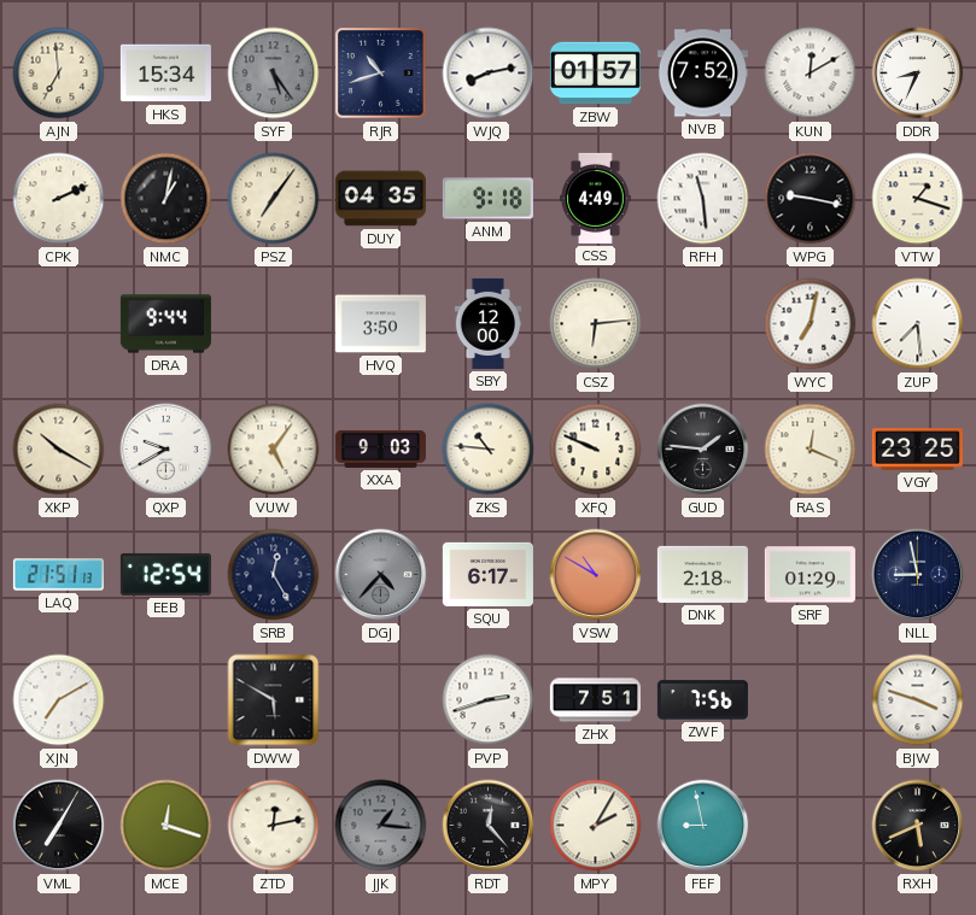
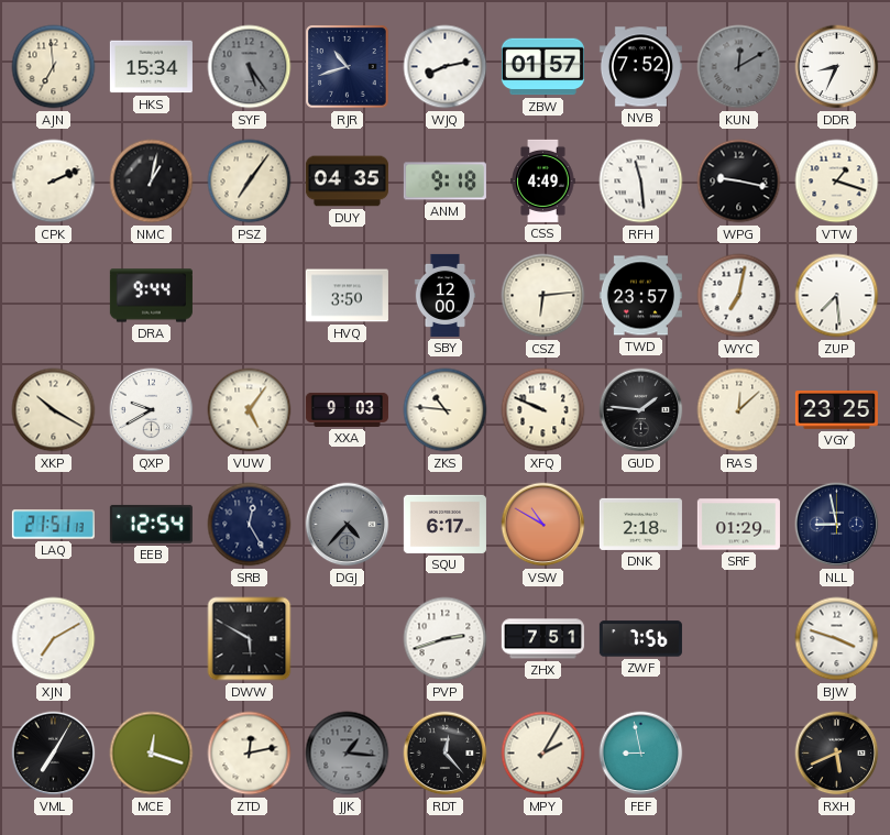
KUN dial: white -> grey
TWD: none -> 23:57
RAS: 12:19 -> 12:08
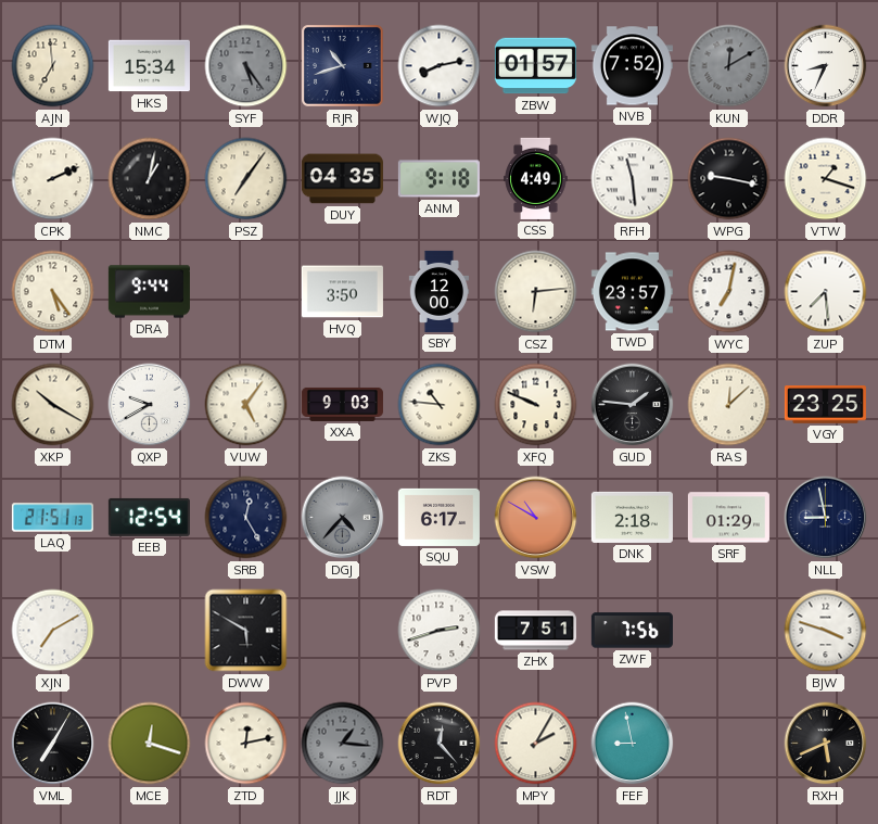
DTM: none -> 5:24
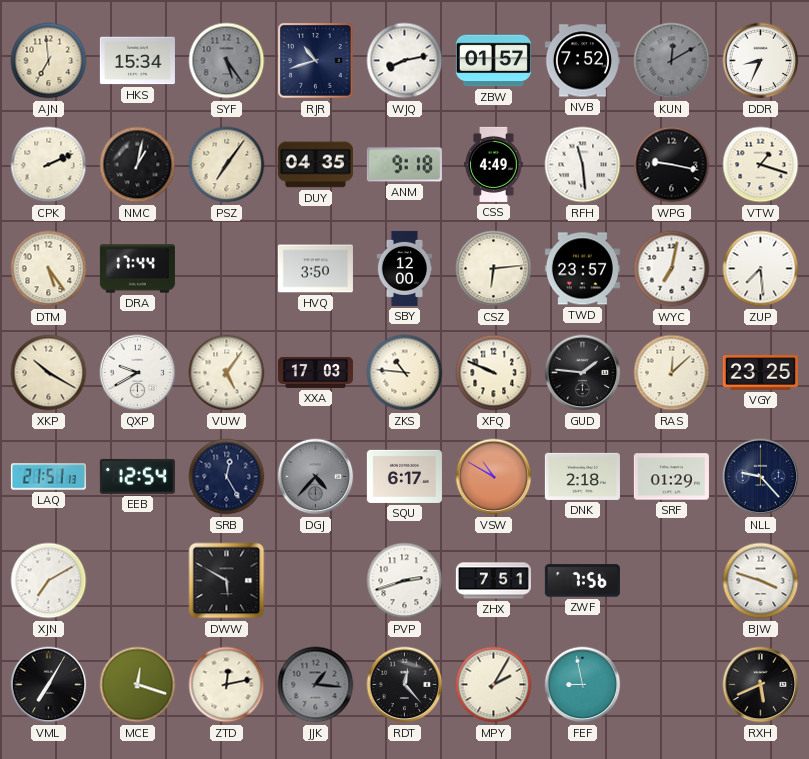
DRA: 9:44 -> 17:44
XXA: 9:03 -> 17:03
NLL: 8:58 -> 9:23
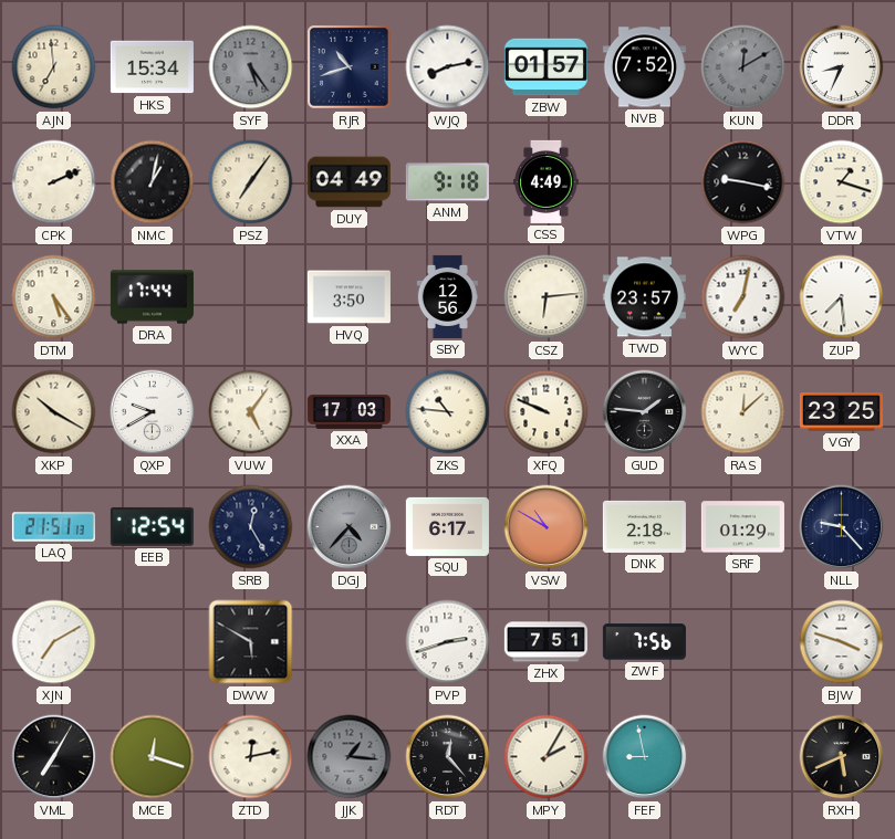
DUY: 04:35 -> 04:49
RFH: 11:29 -> none
SBY: 12:00 -> 12:56
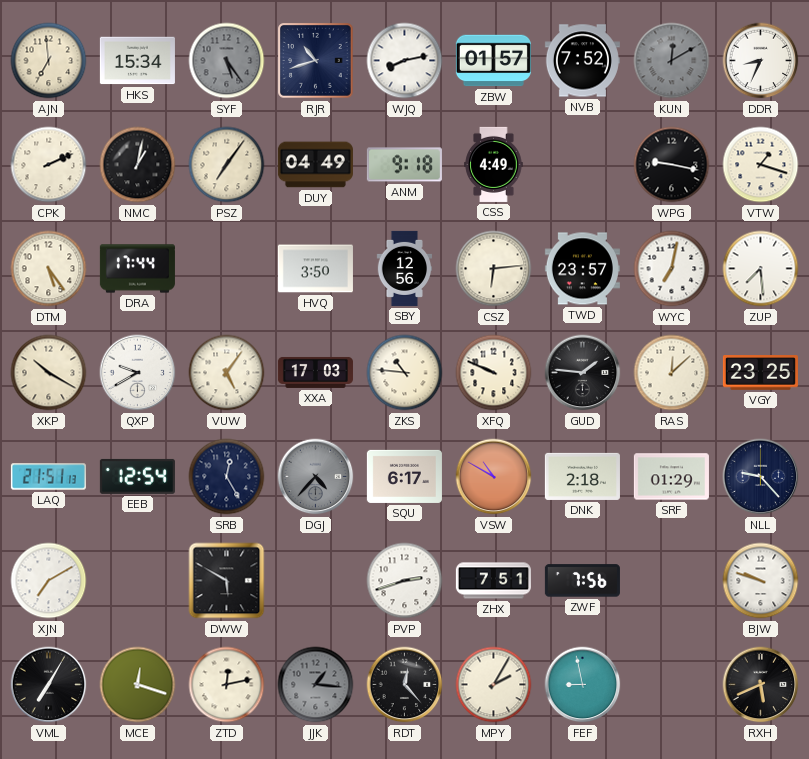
BJW: 3:48 -> 9:48
